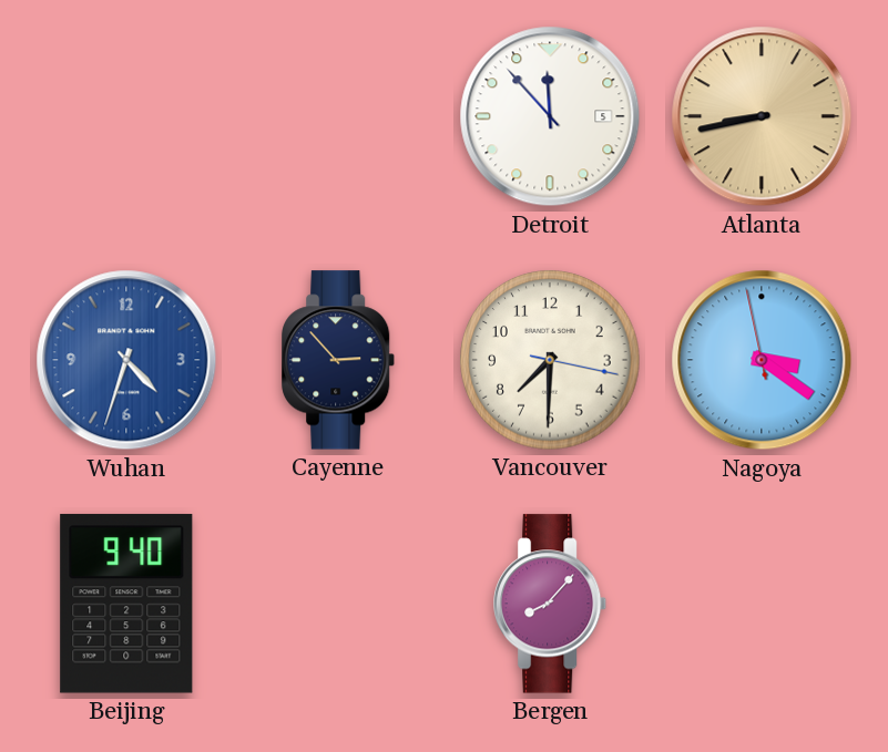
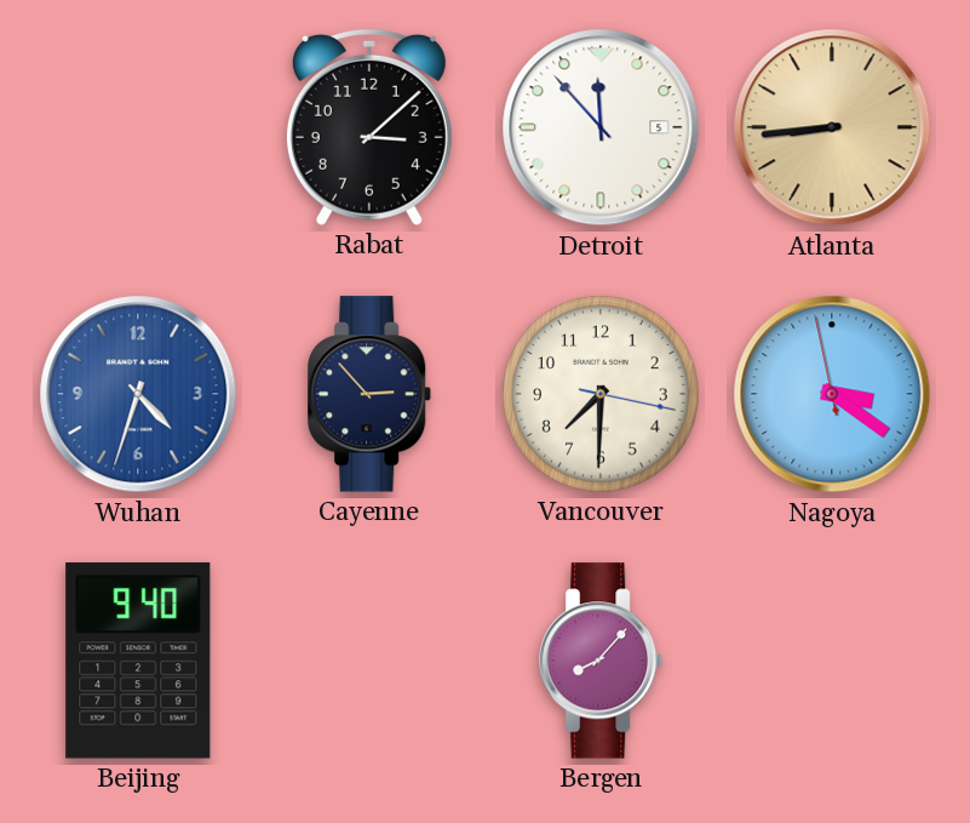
Rabat: none -> 3:08
Atlanta: 8:43 -> 8:44
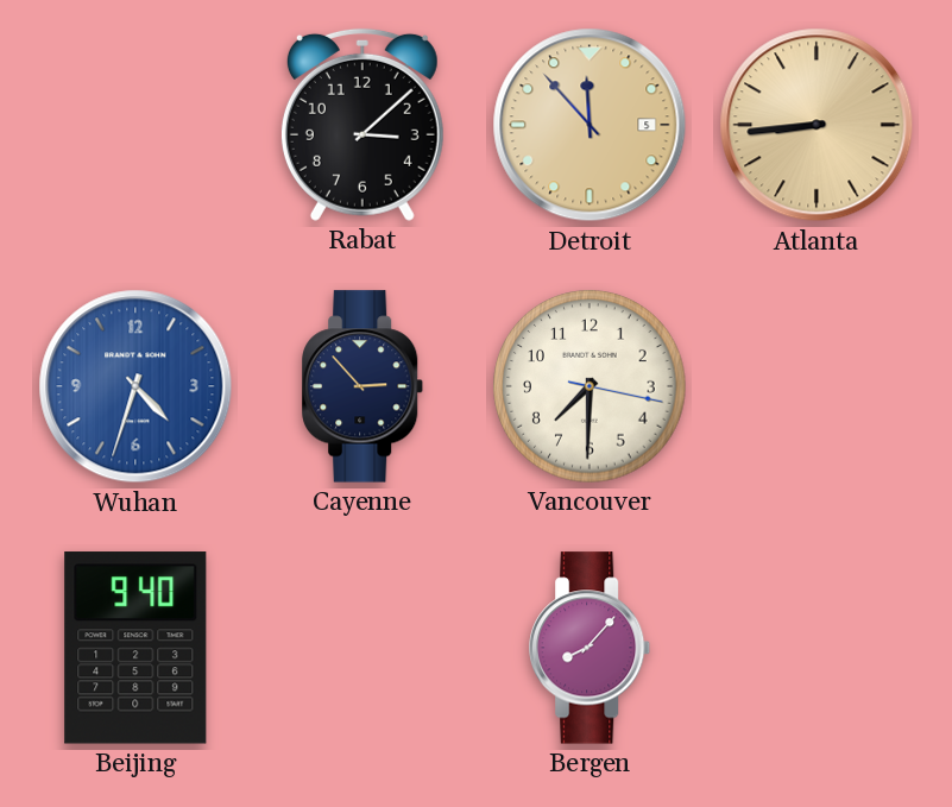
Detroit dial: white -> champagne
Nagoya: 3:20 -> none
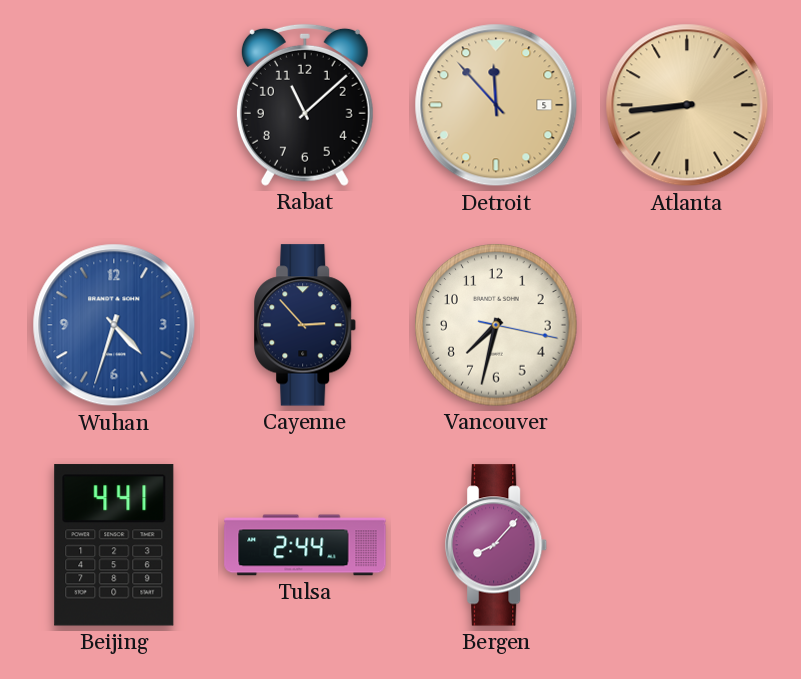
Rabat: 3:08 -> 11:08
Vancouver: 7:30 -> 7:32
Beijing: 9:40 -> 4:41
Tulsa: none -> 2:44
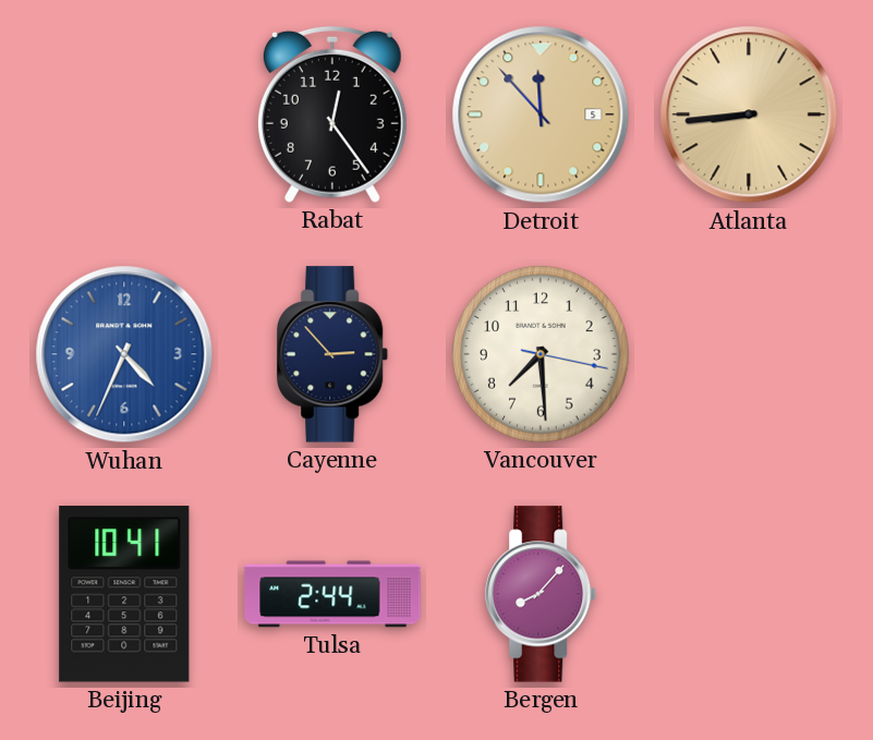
Rabat: 11:08 -> 12:24
Wuhan: 4:33 -> 4:34
Vancouver: 7:32 -> 7:29
Beijing: 4:41 -> 10:41
